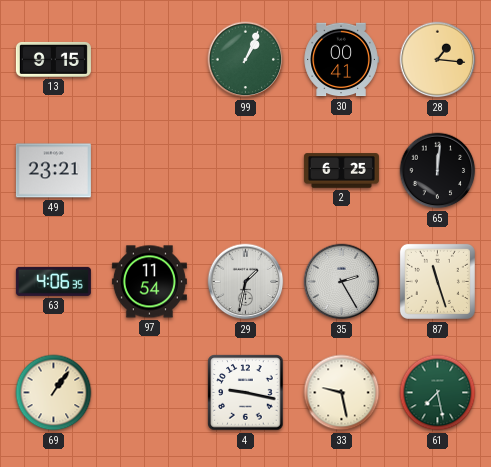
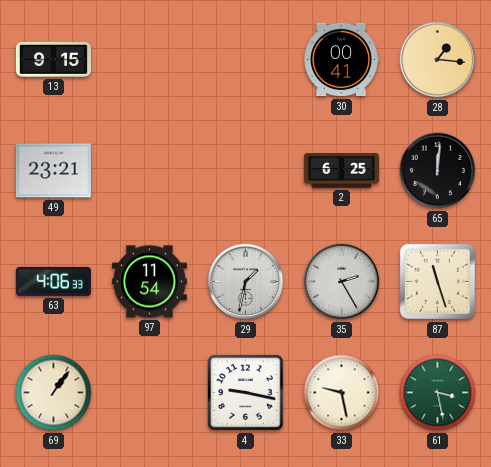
99: 1:04 -> none
63: 4:06:35 -> 4:06:33
61: 7:28 -> 3:28
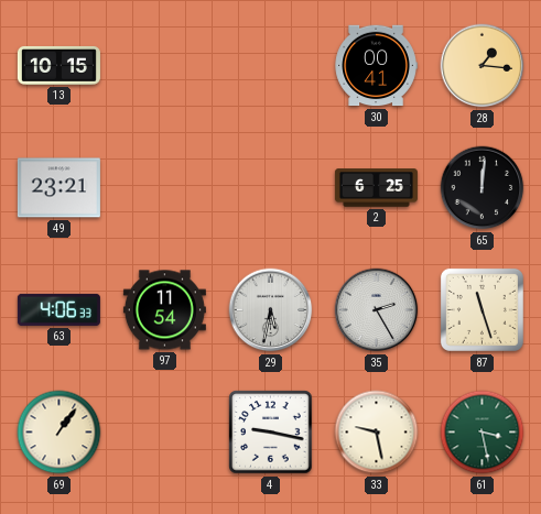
13: 9:15 -> 10:15
29: 1:32 -> 5:32
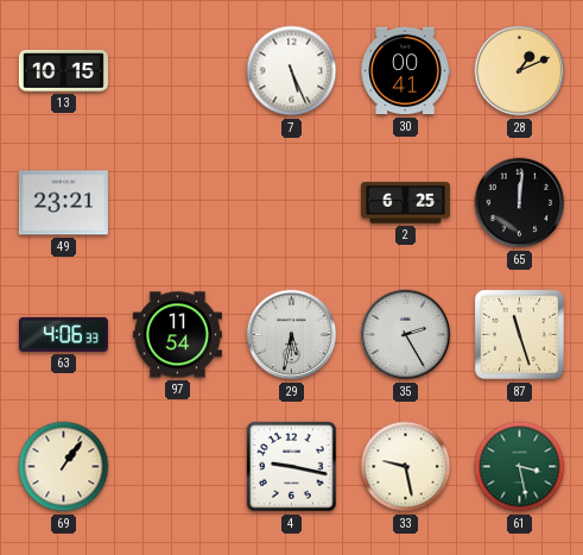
7: none -> 5:26
28: 1:16 -> 1:11
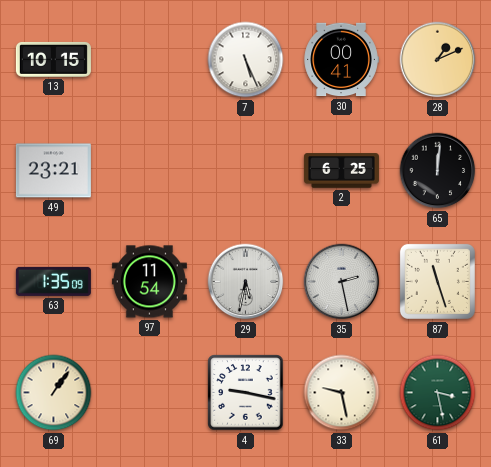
63: 4:06 -> 1:35
35: 2:25 -> 2:28
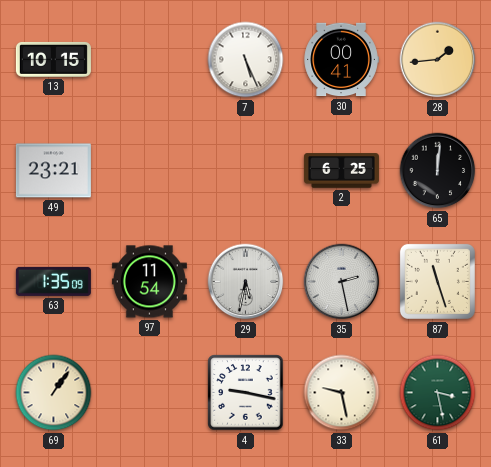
28: 1:11 -> 1:44
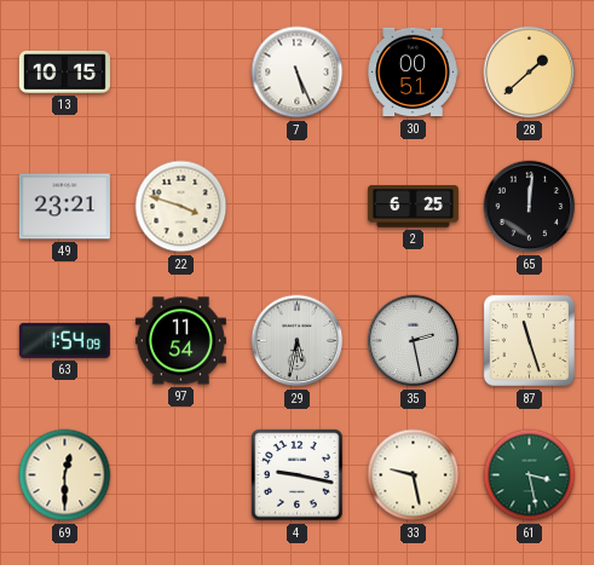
30: 00:41 -> 00:51
28: 1:44 -> 1:38
22: none -> 3:48
63: 1:35 -> 1:54
69: 1:06 -> 12:30
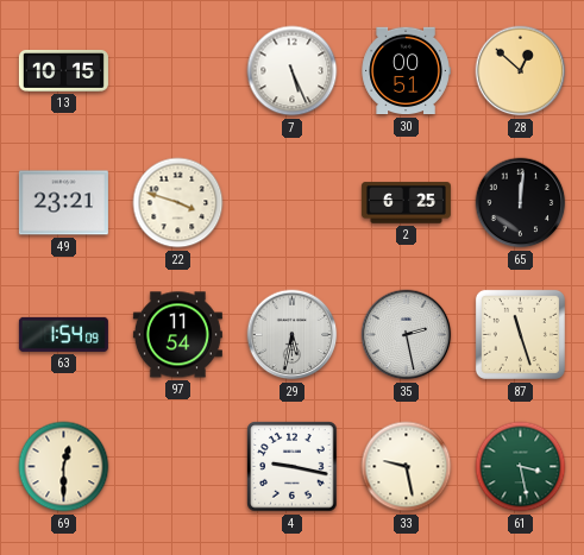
28: 1:38 -> 12:52
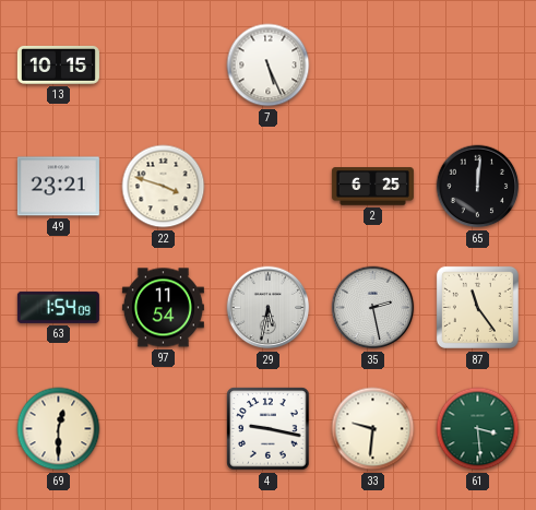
30: 00:51 -> none
28: 12:52 -> none
87: 11:27 -> 11:24
33: 9:28 -> 9:31
61: 3:28 -> 3:29
